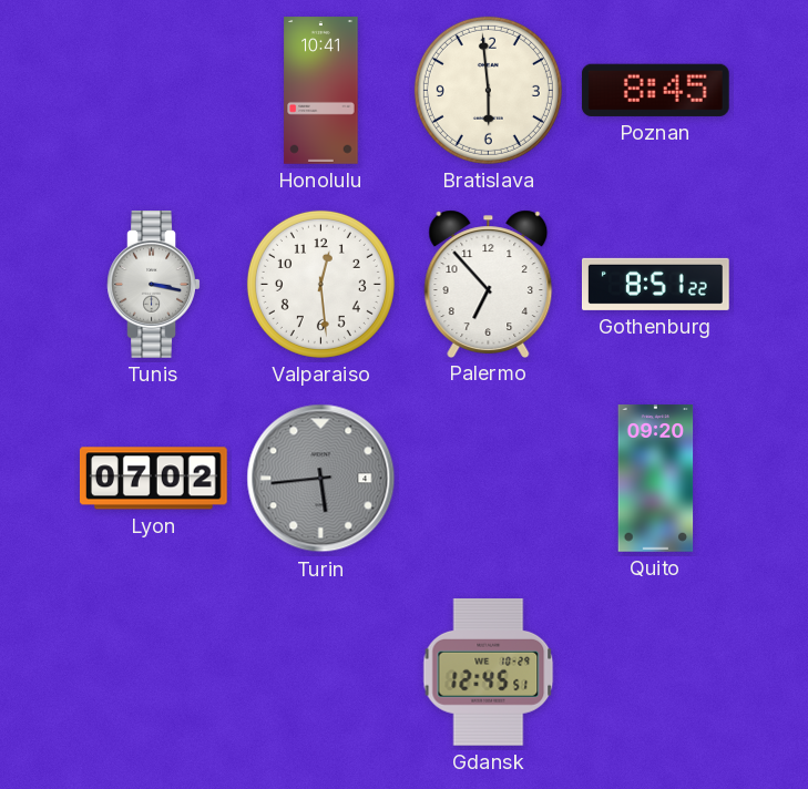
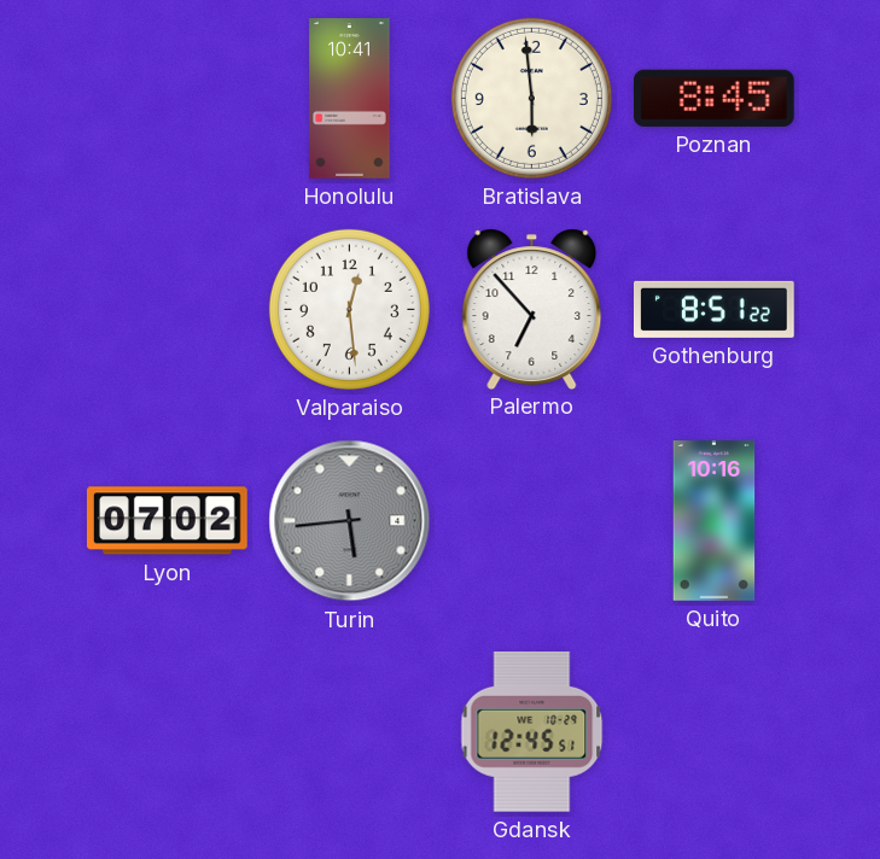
Tunis: 3:17 -> none
Quito: 09:20 -> 10:16
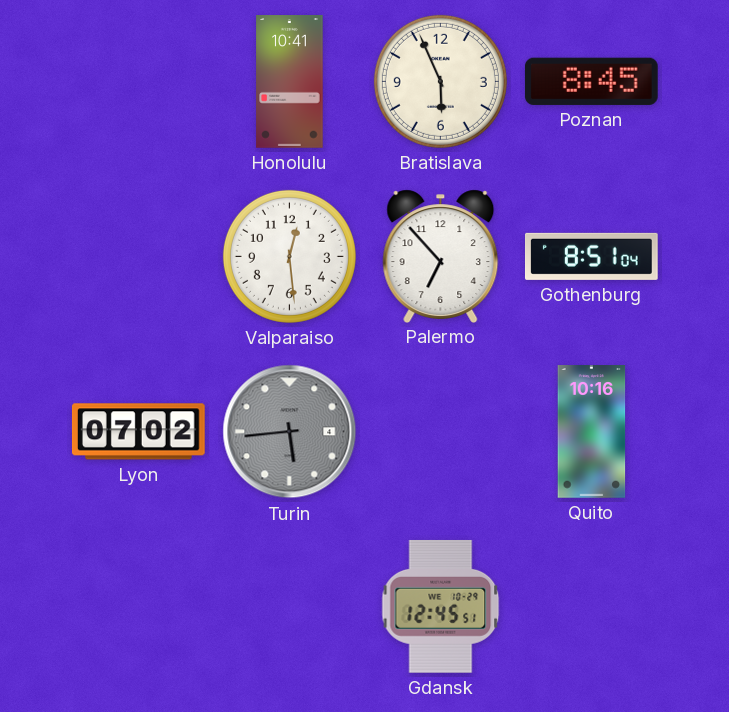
Bratislava: 5:59 -> 5:56
Gothenburg: 8:51:22 -> 8:51:04
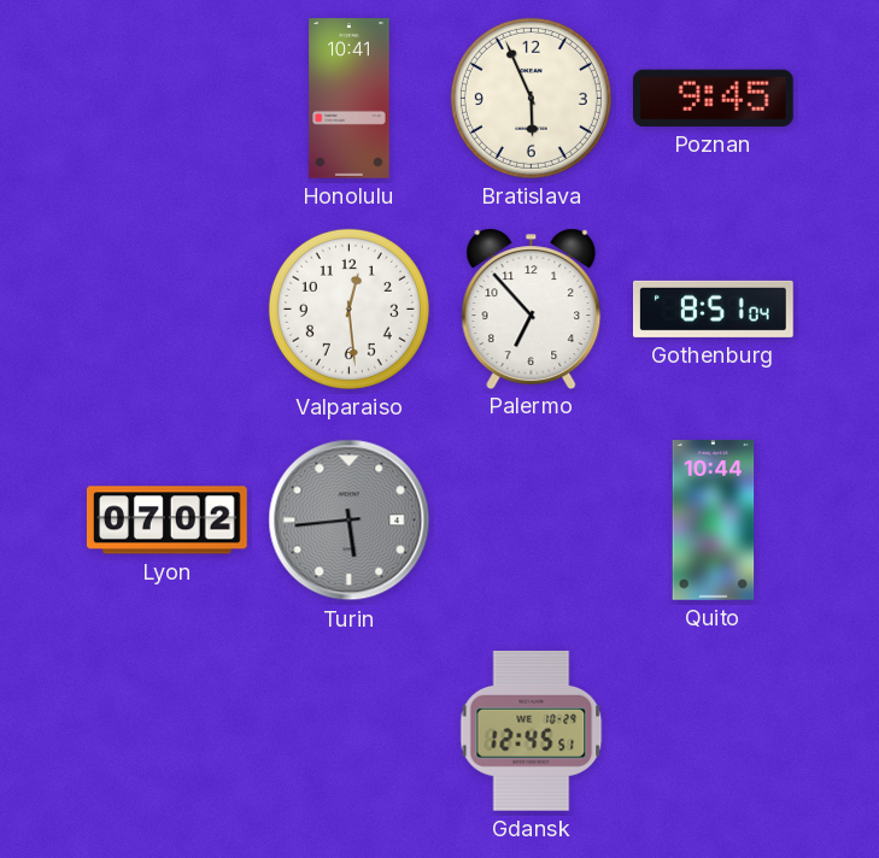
Poznan: 8:45 -> 9:45
Quito: 10:16 -> 10:44
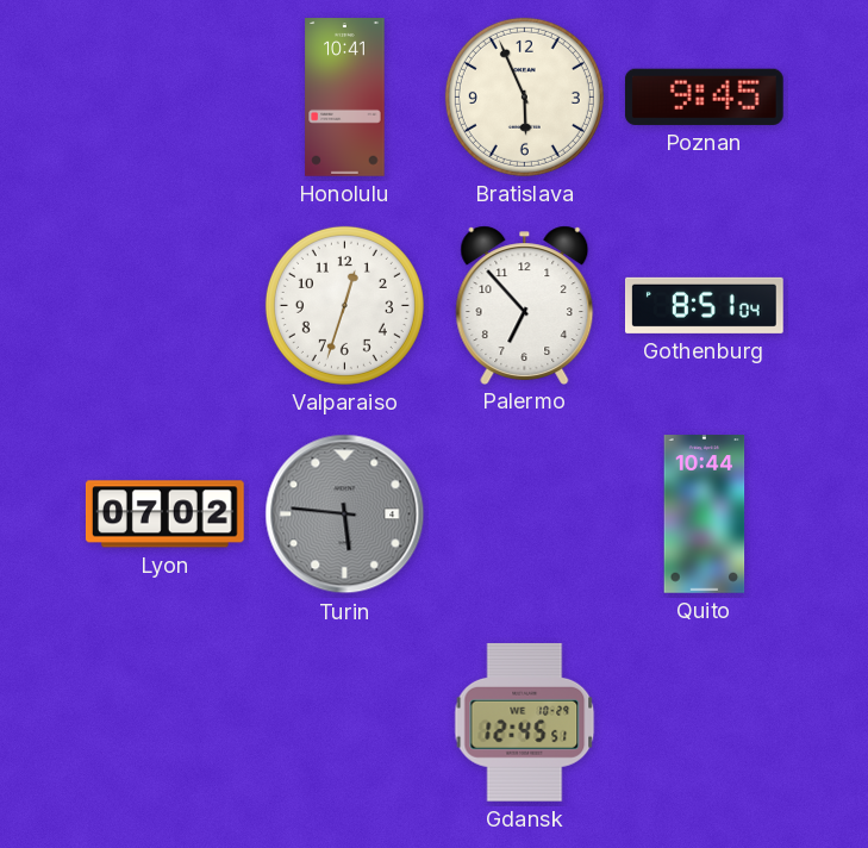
Valparaiso: 12:29 -> 12:33
Turin: 5:44 -> 5:46
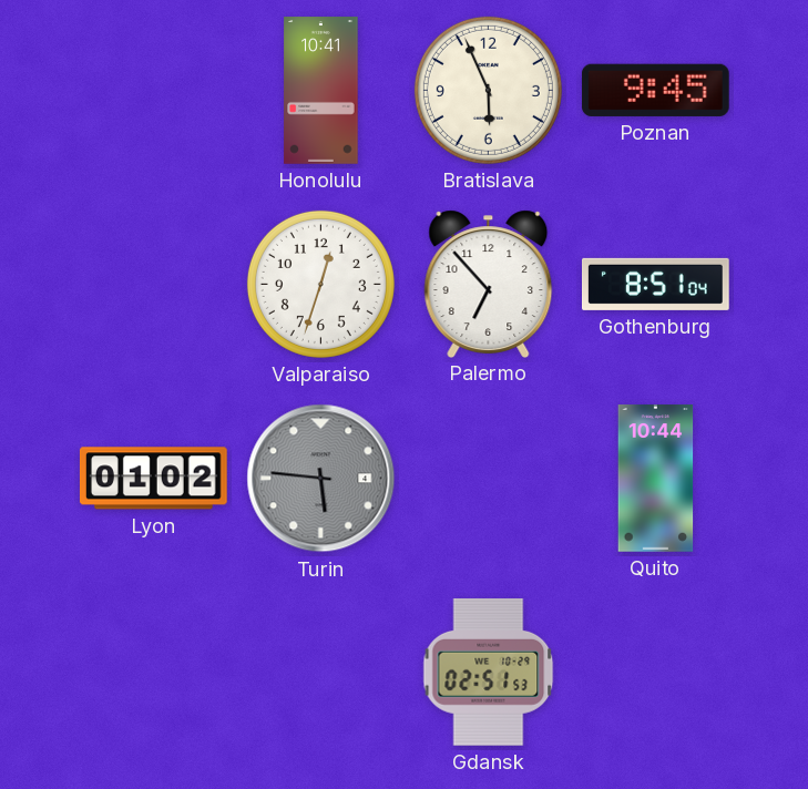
Lyon: 07:02 -> 01:02
Gdansk: 12:45 -> 02:51
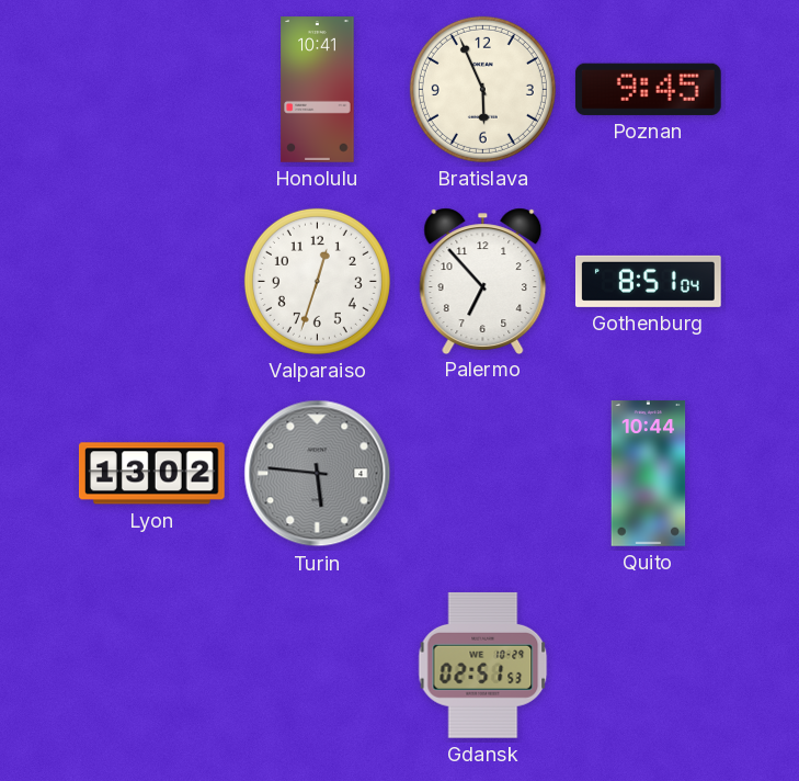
Lyon: 01:02 -> 13:02
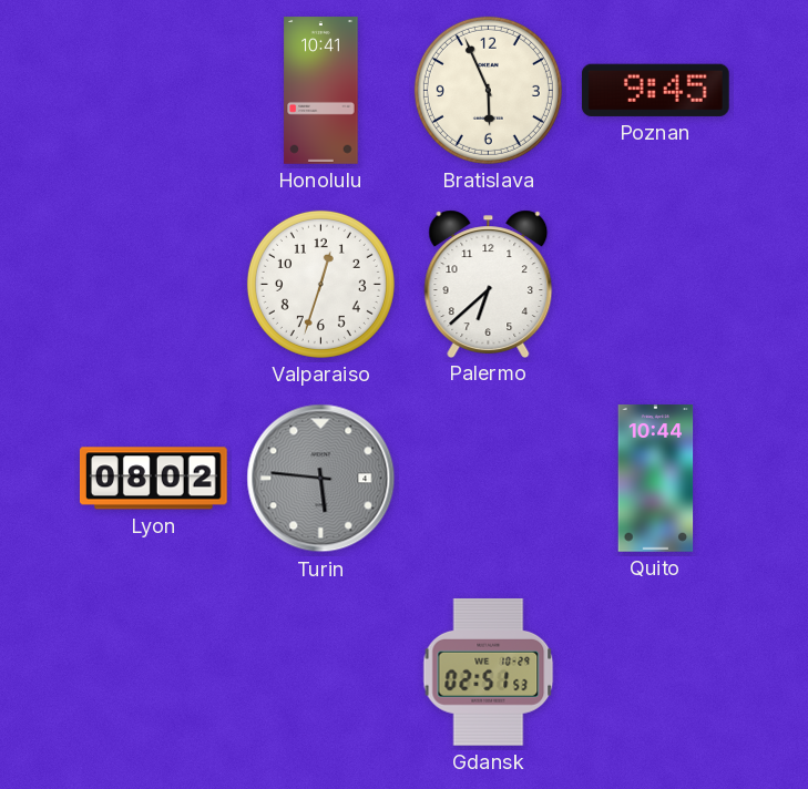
Palermo: 6:53 -> 6:38
Gothenburg: 8:51 -> none
Lyon: 13:02 -> 08:02
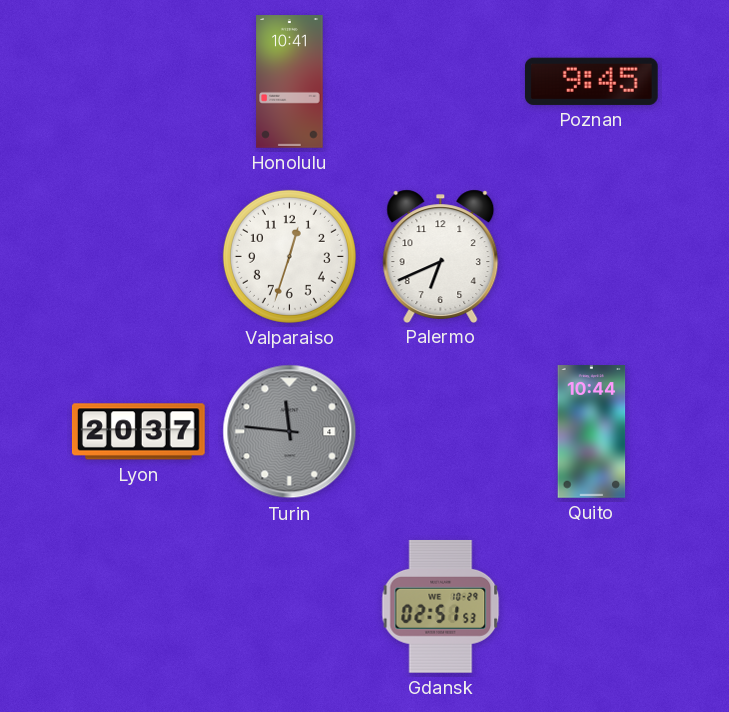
Bratislava: 5:56 -> none
Palermo: 6:38 -> 6:41
Lyon: 08:02 -> 20:37
Turin: 5:46 -> 11:46
